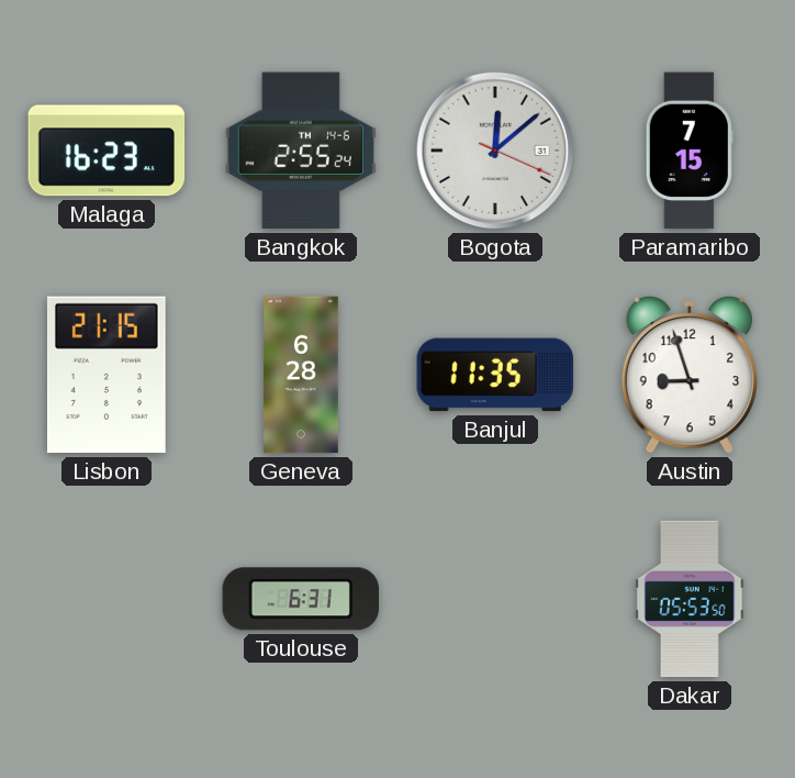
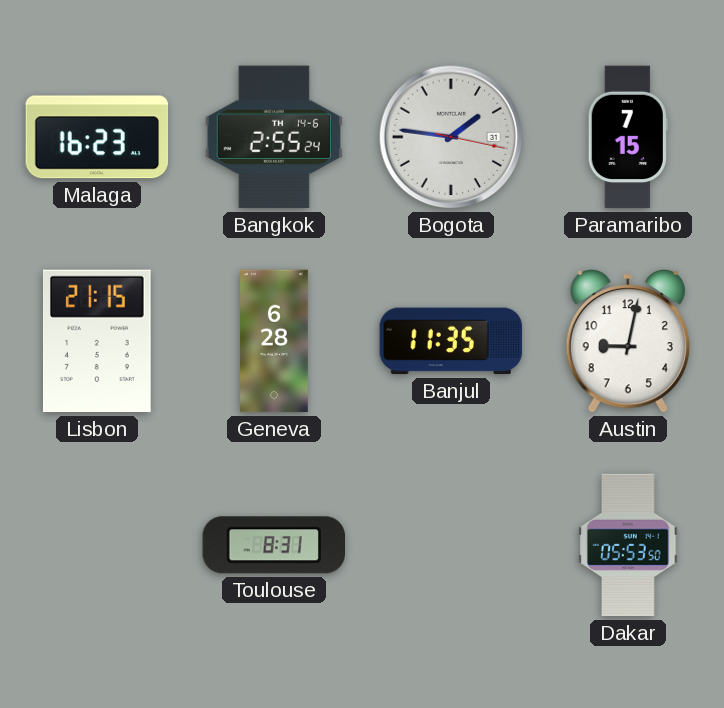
Bogota: 12:08 -> 1:46
Austin: 8:57 -> 9:02
Toulouse: 6:31 -> 8:31
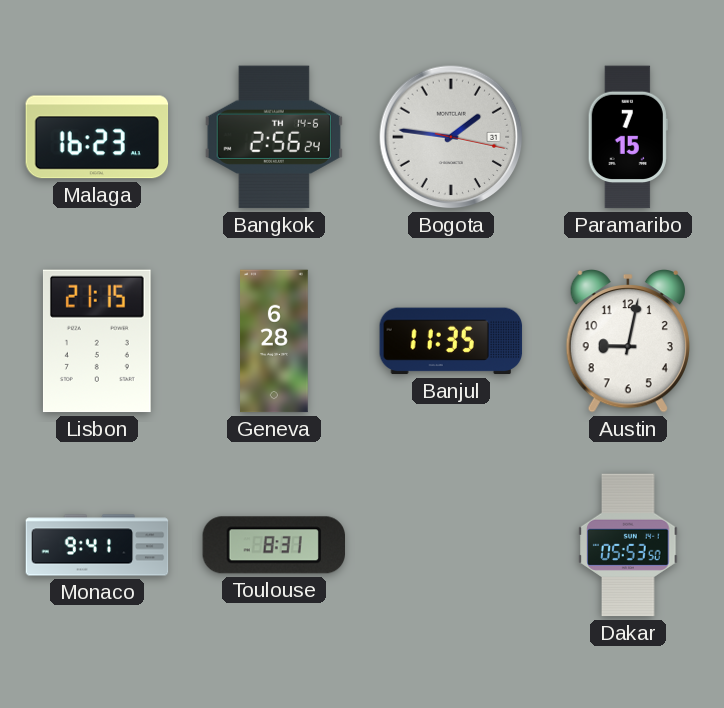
Bangkok: 2:55 -> 2:56
Monaco: none -> 9:41
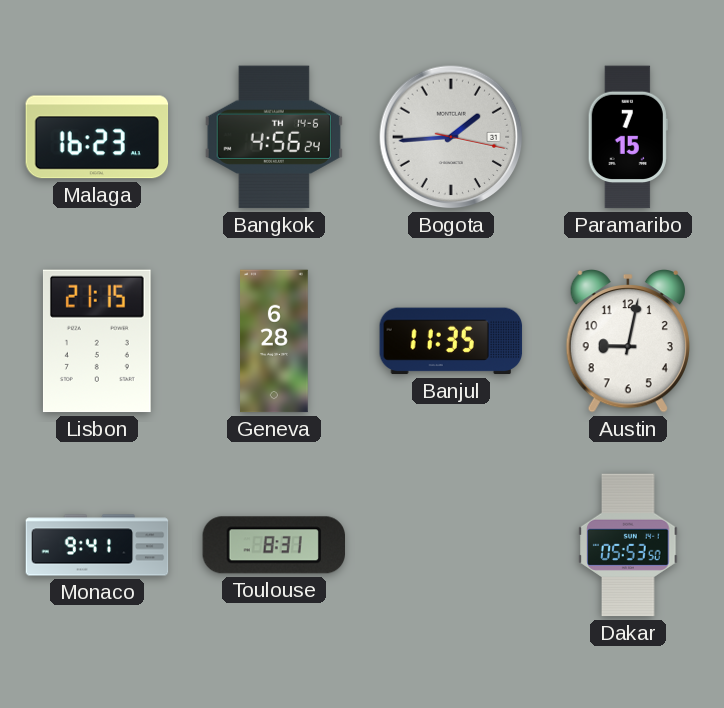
Bangkok: 2:56 -> 4:56
Bogota: 1:46 -> 1:44
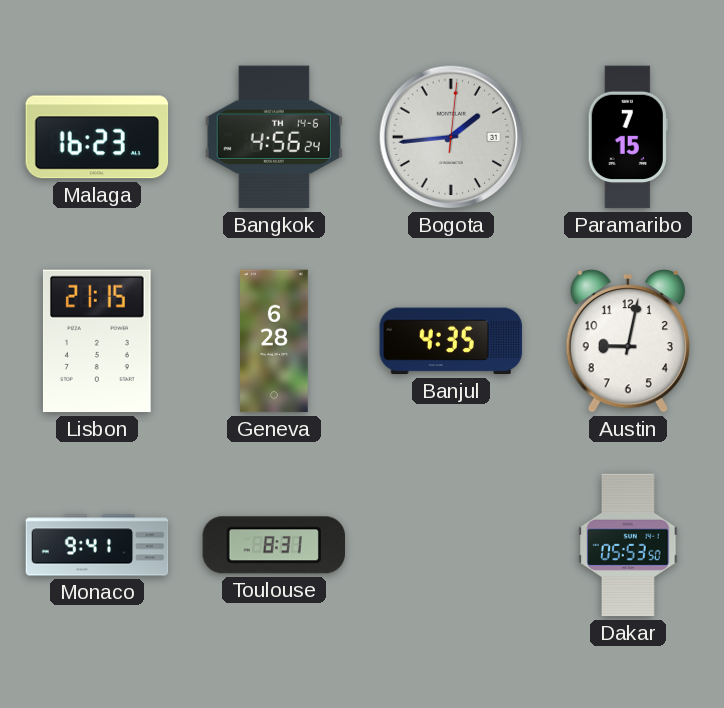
Bogota: 1:44:17 -> 1:44:01
Banjul: 11:35 -> 4:35
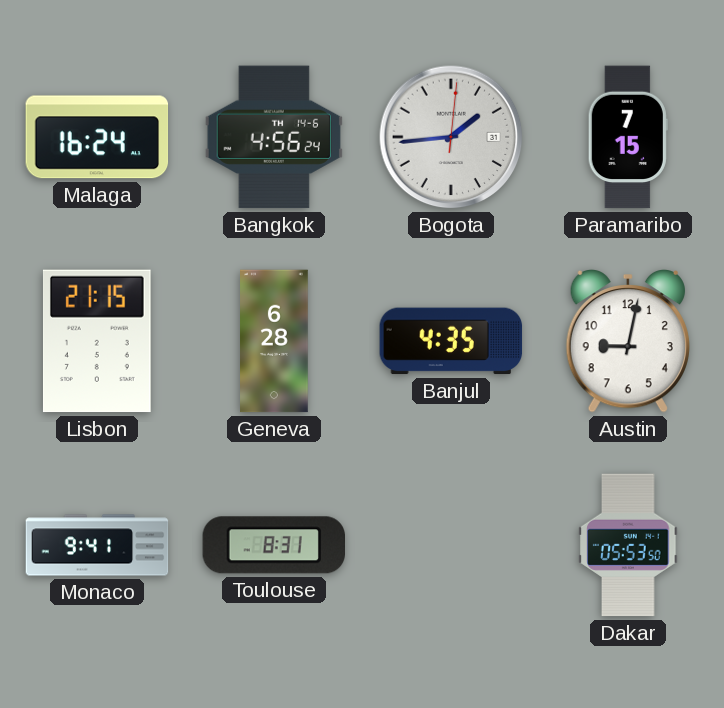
Malaga: 16:23 -> 16:24
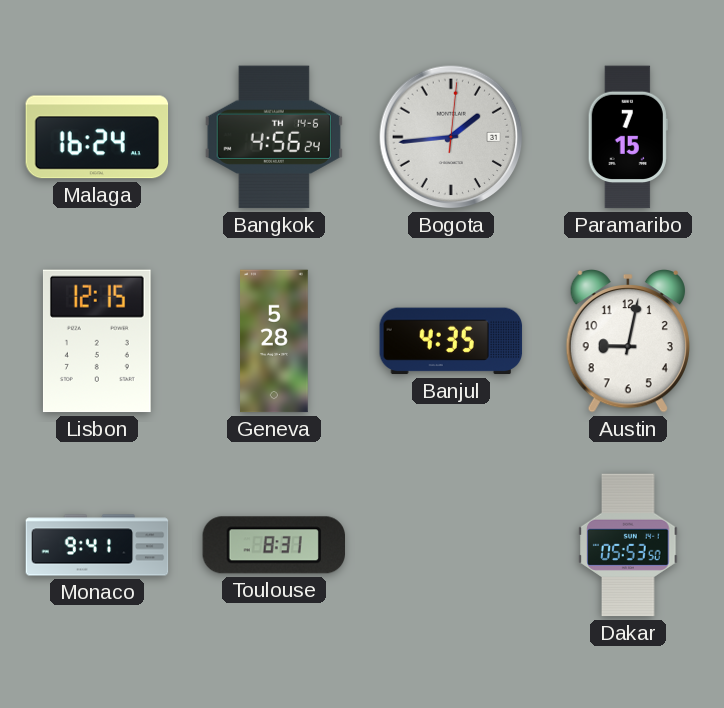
Lisbon: 21:15 -> 12:15
Geneva: 6:28 -> 5:28
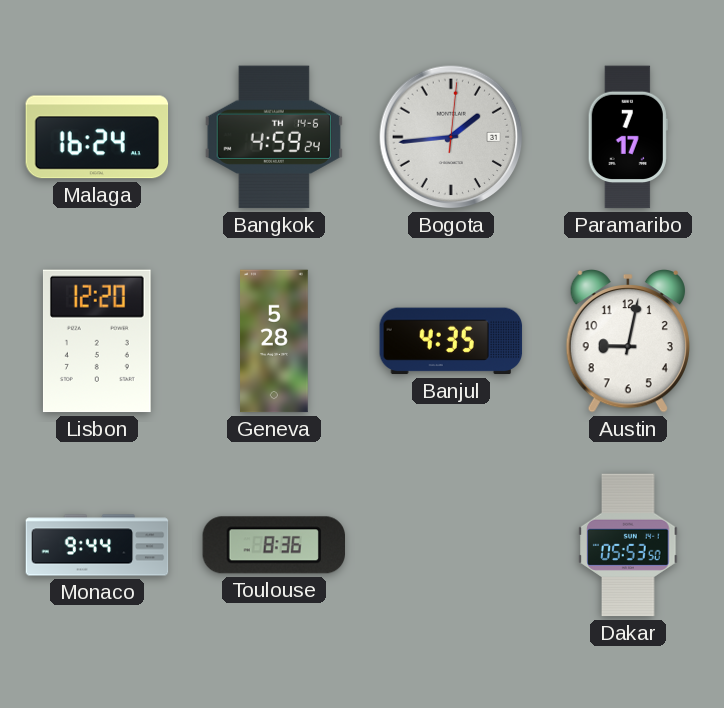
Bangkok: 4:56 -> 4:59
Paramaribo: 7:15 -> 7:17
Lisbon: 12:15 -> 12:20
Monaco: 9:41 -> 9:44
Toulouse: 8:31 -> 8:36
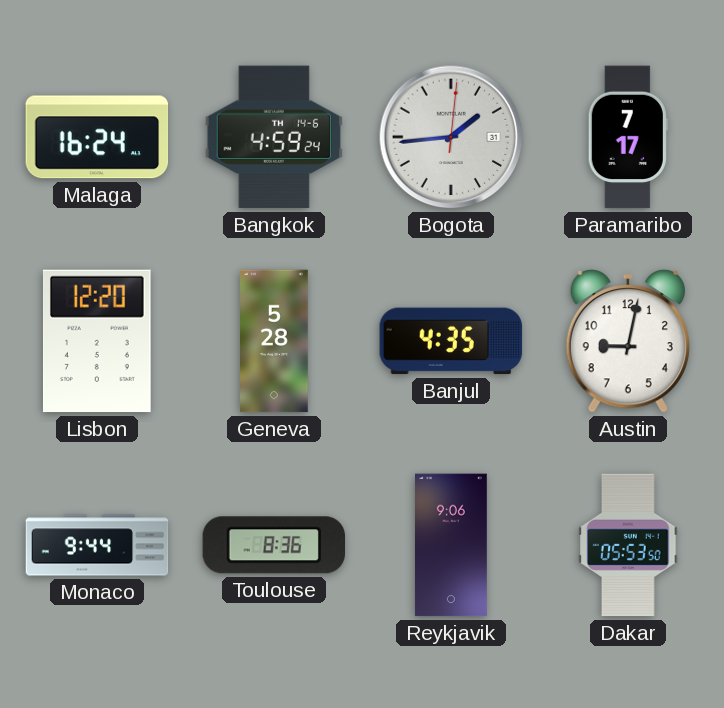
Reykjavik: none -> 9:06
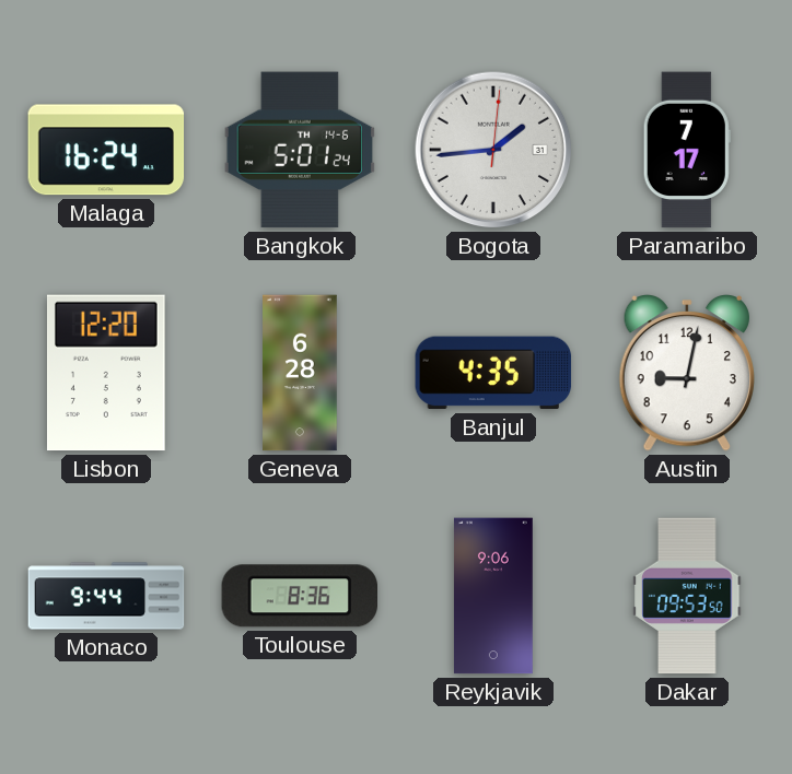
Bangkok: 4:59 -> 5:01
Geneva: 5:28 -> 6:28
Dakar: 05:53 -> 09:53
